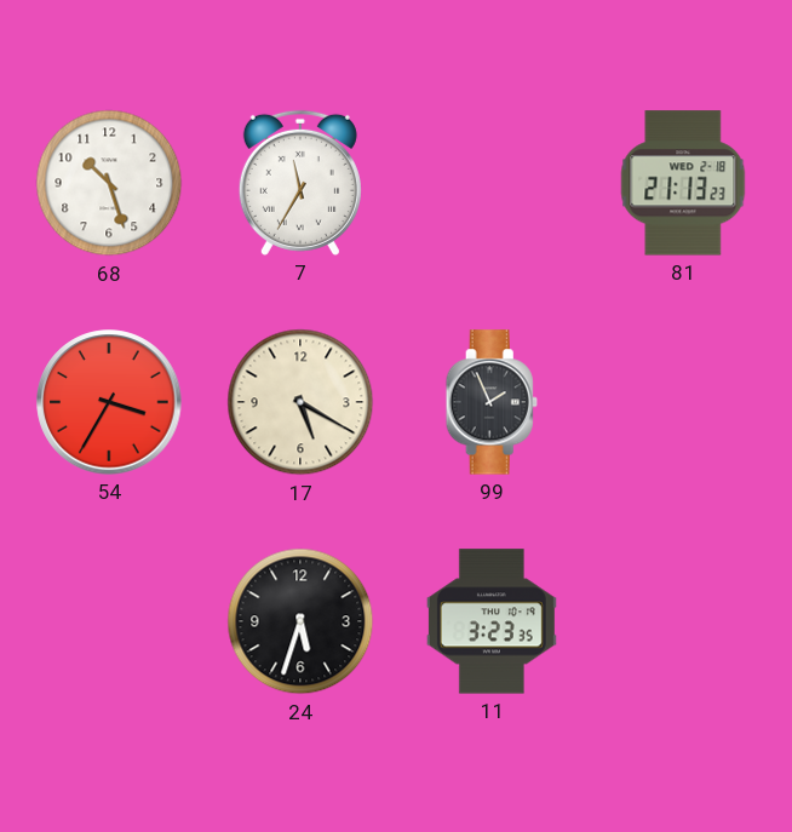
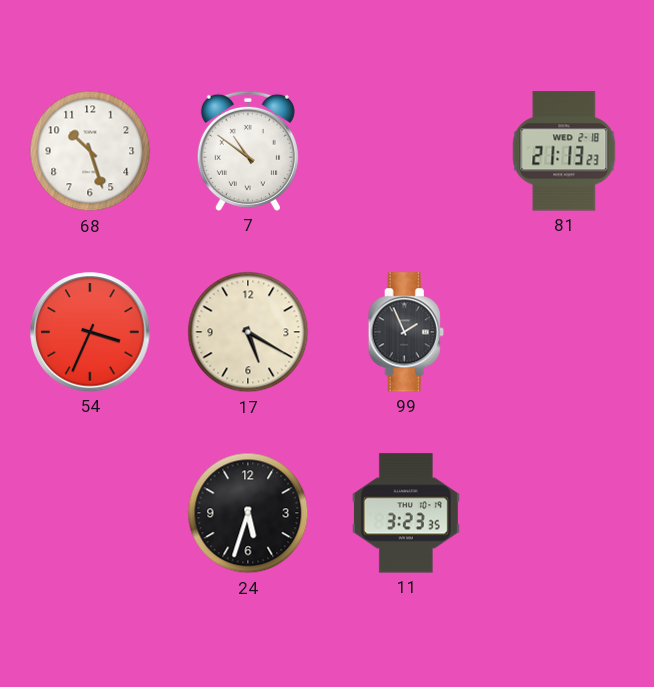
7: 11:35 -> 10:51
54: 3:35 -> 3:34
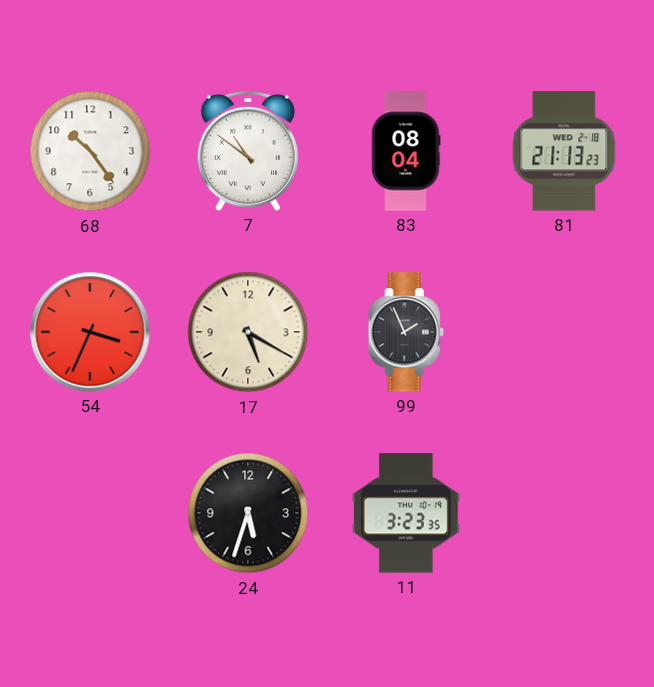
68: 10:27 -> 10:24
83: none -> 08:04
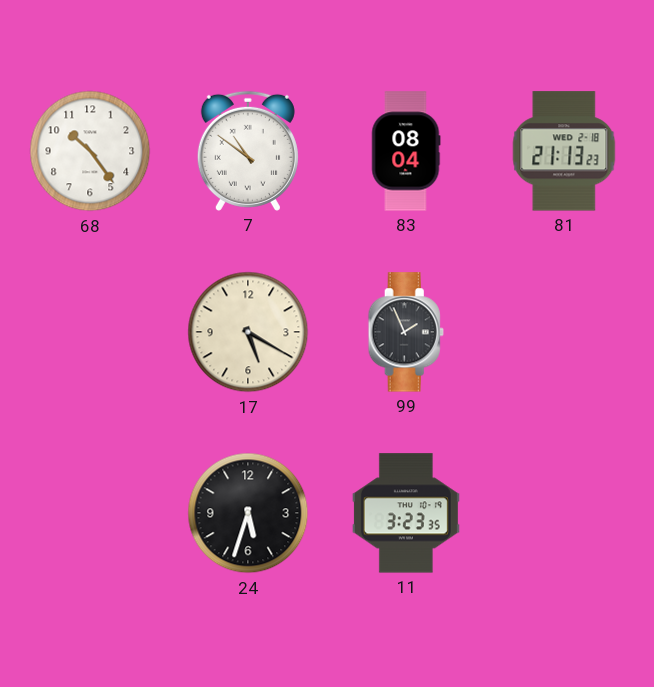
54: 3:34 -> none
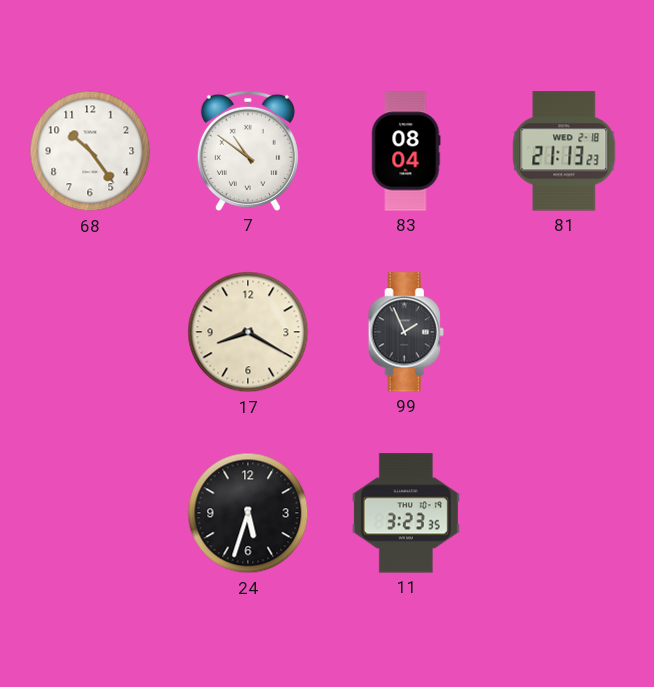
17: 5:20 -> 8:20
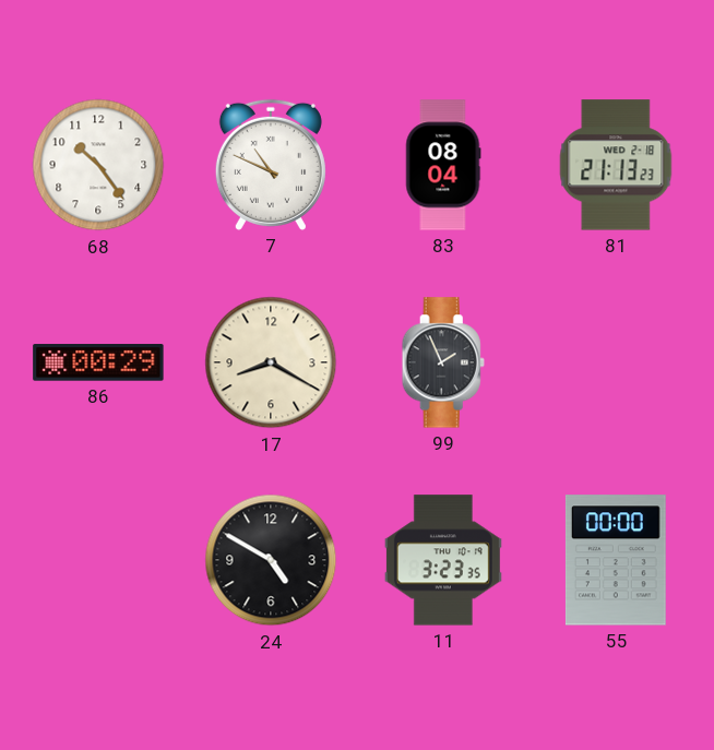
7: 10:51 -> 10:49
86: none -> 00:29
24: 5:33 -> 4:50
55: none -> 00:00
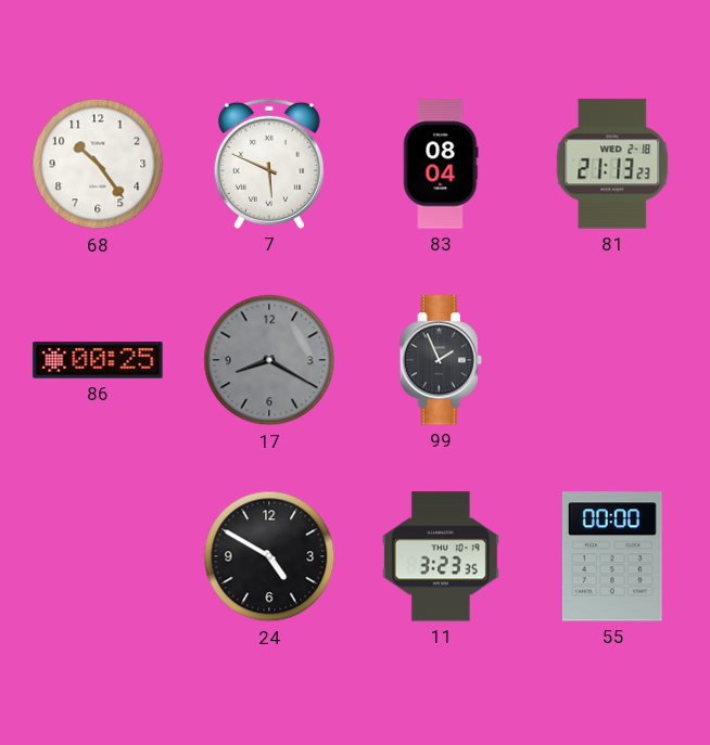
7: 10:49 -> 5:49
86: 00:29 -> 00:25
17 dial: cream -> grey
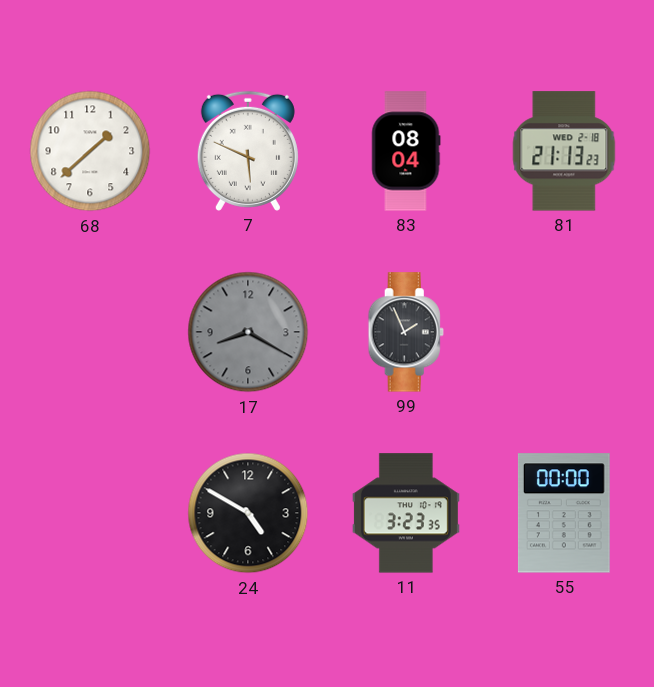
68: 10:24 -> 1:38
86: 00:25 -> none
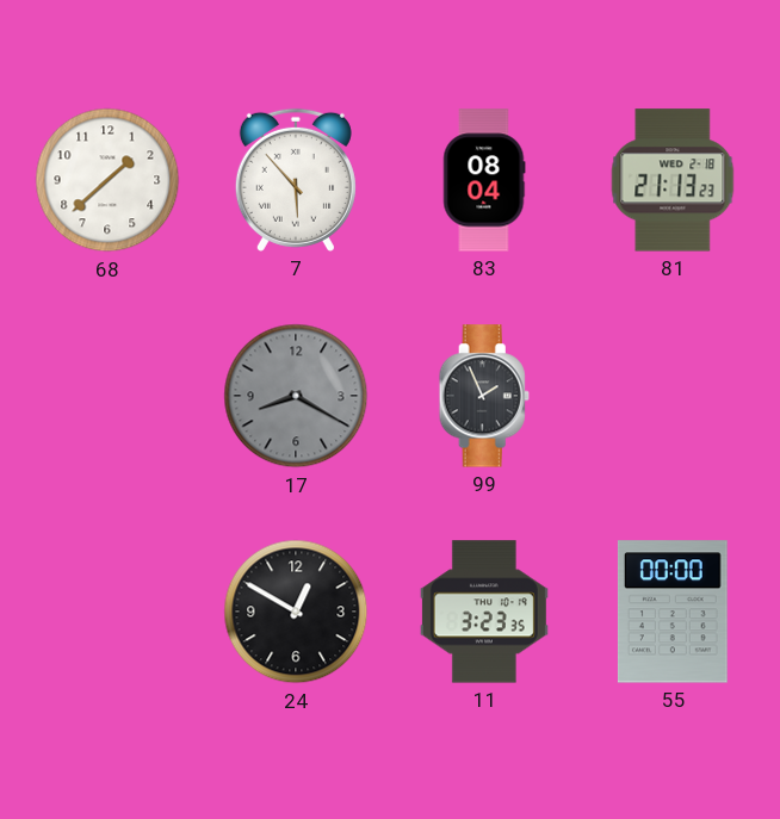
7: 5:49 -> 5:53
24: 4:50 -> 12:50
